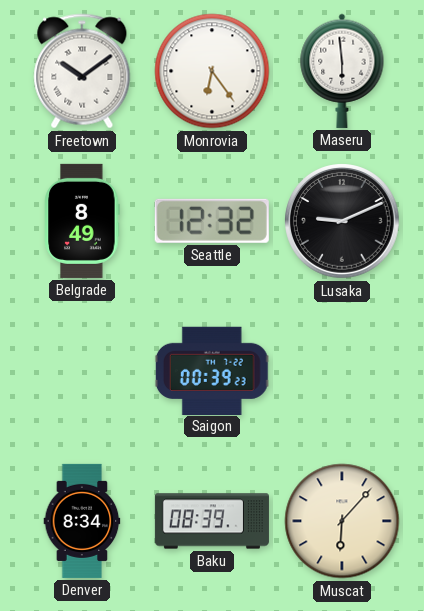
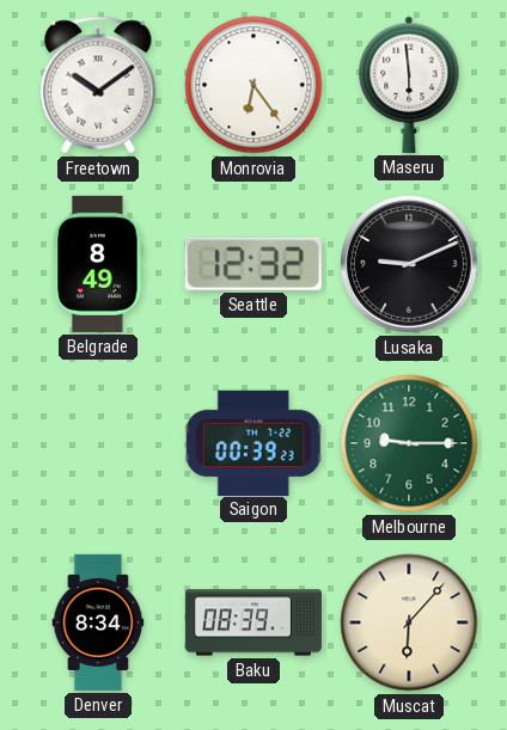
Melbourne: none -> 9:15
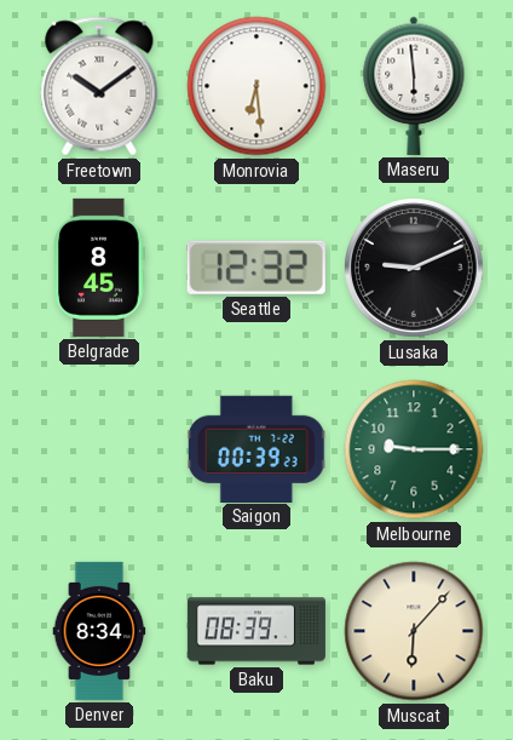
Monrovia: 6:24 -> 6:29
Belgrade: 8:49 -> 8:45
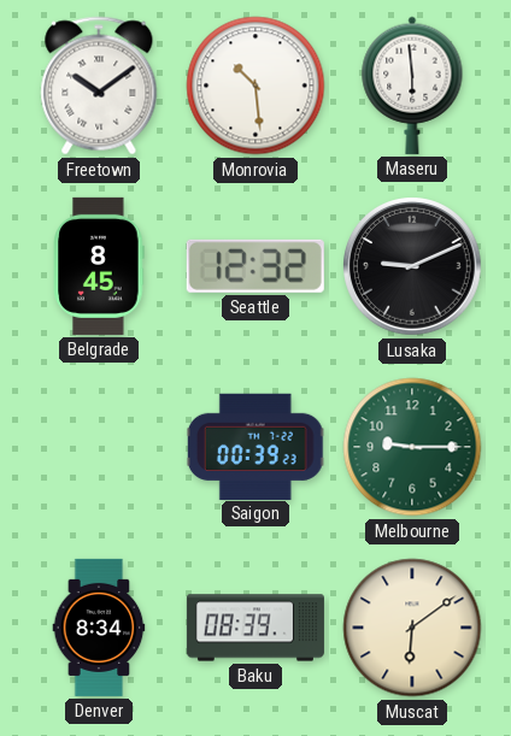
Monrovia: 6:29 -> 10:29
Muscat: 6:07 -> 6:09
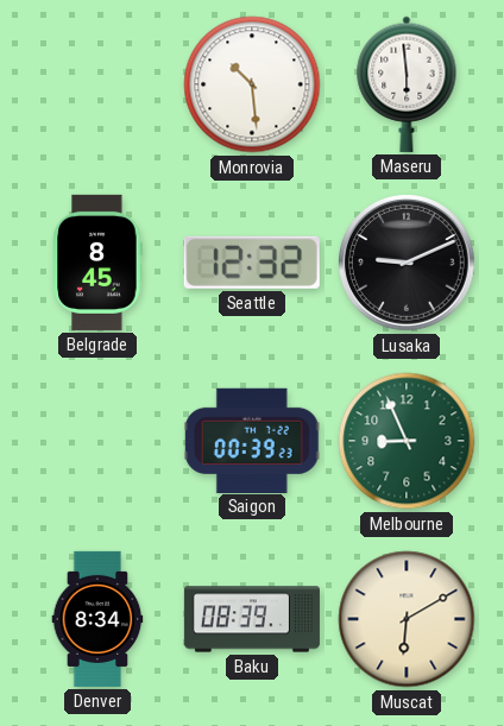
Freetown: 10:09 -> none
Melbourne: 9:15 -> 8:56
Muscat: 6:09 -> 6:10
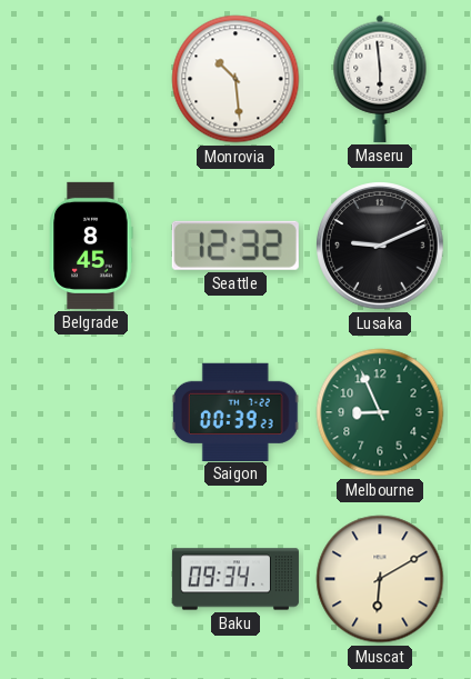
Denver: 8:34 -> none
Baku: 08:39 -> 09:34
